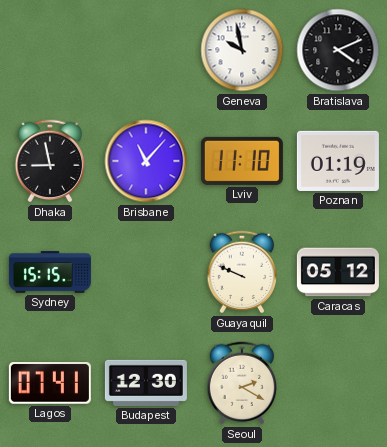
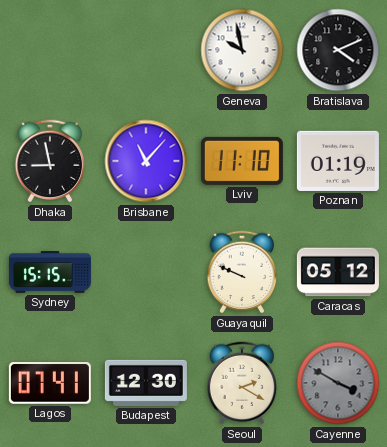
Cayenne: none -> 3:50
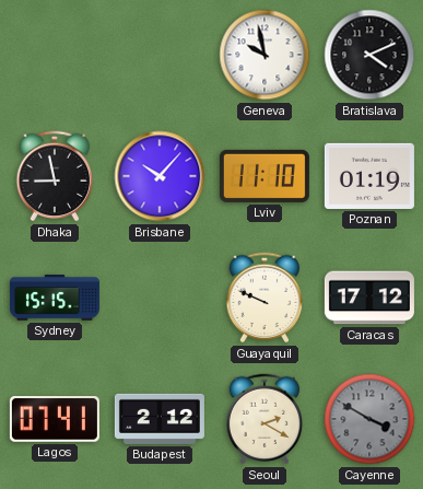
Brisbane: 11:07 -> 10:07
Caracas: 05:12 -> 17:12
Budapest: 12:30 -> 2:12
